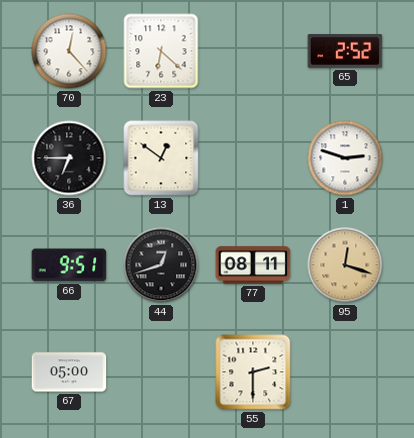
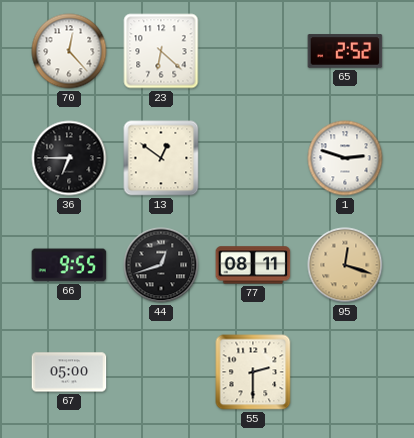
66: 9:51 -> 9:55
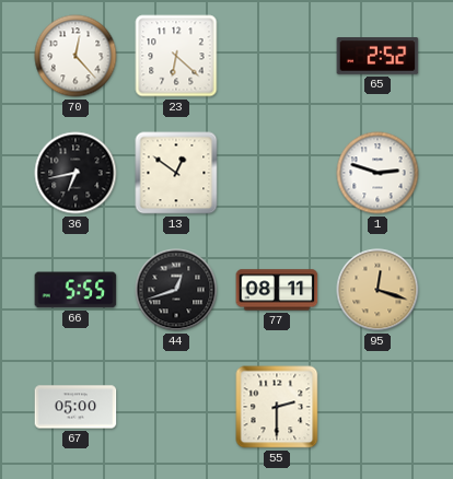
36: 6:45 -> 6:43
66: 9:55 -> 5:55
